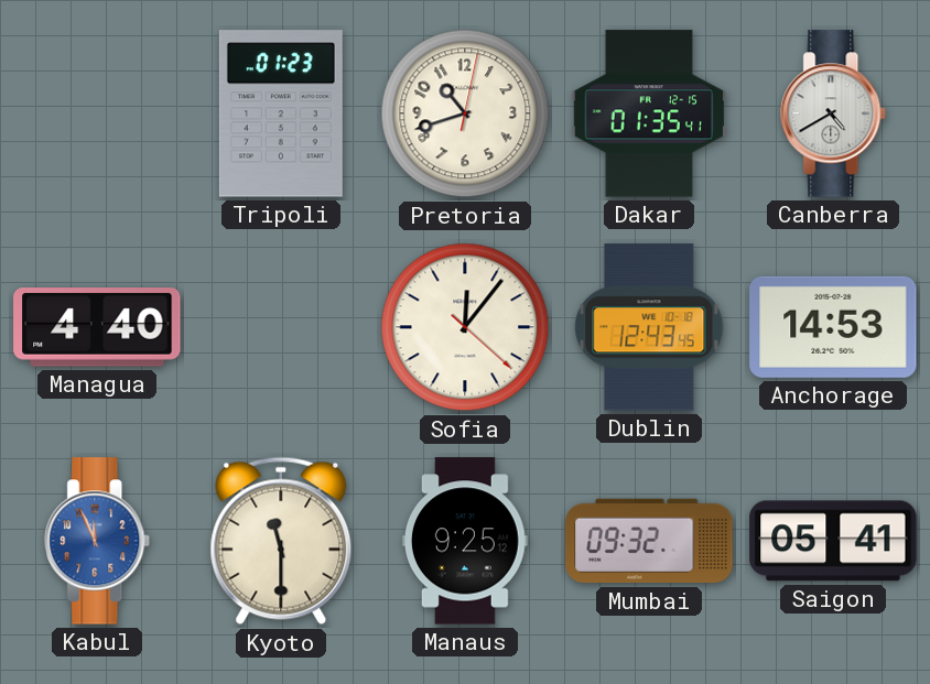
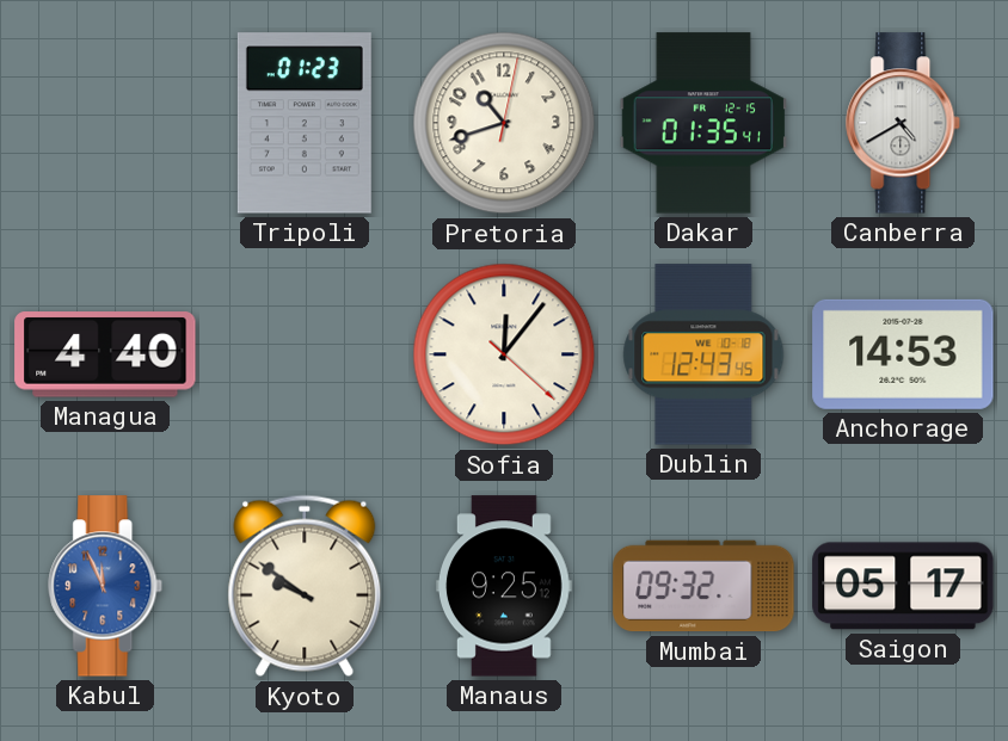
Kyoto: 11:30 -> 9:51
Saigon: 05:41 -> 05:17
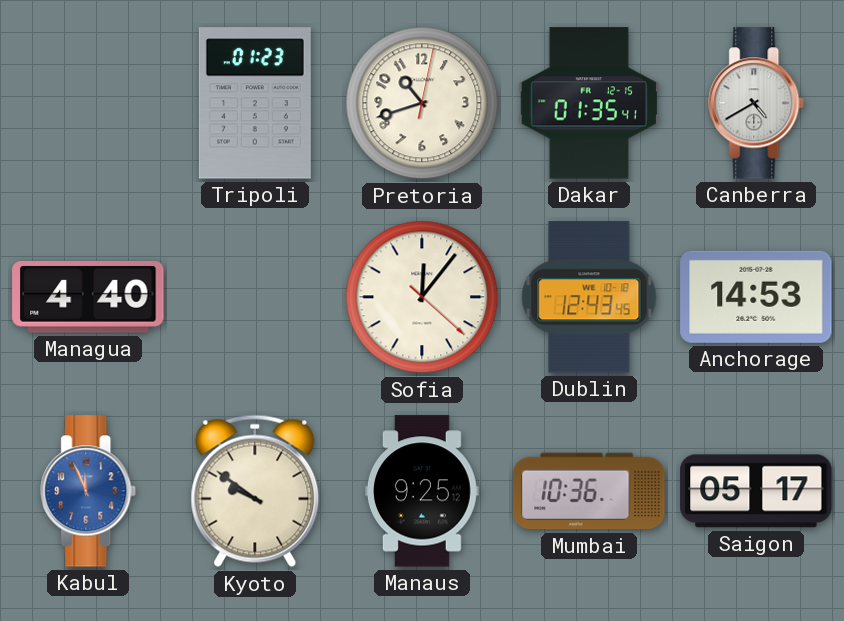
Mumbai: 09:32 -> 10:36
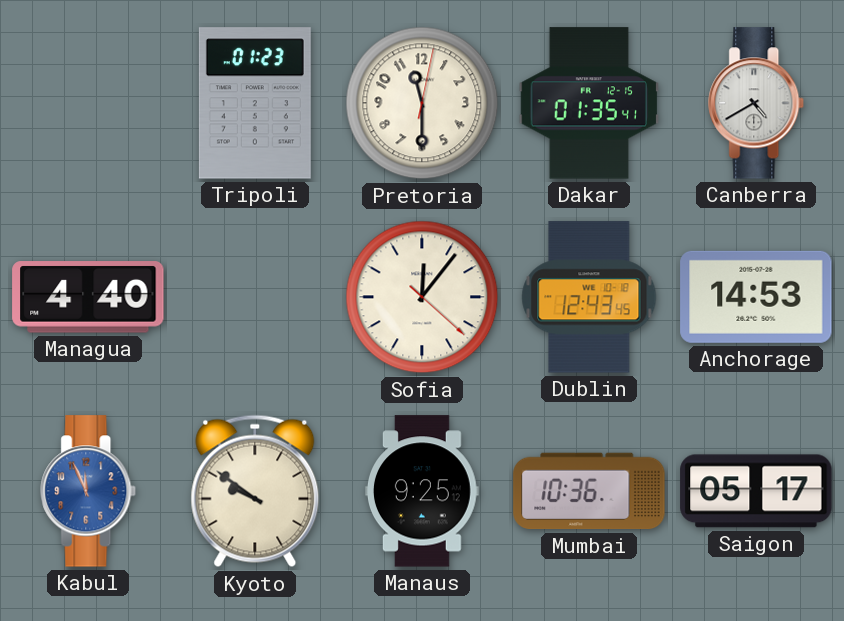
Pretoria: 10:42 -> 11:30
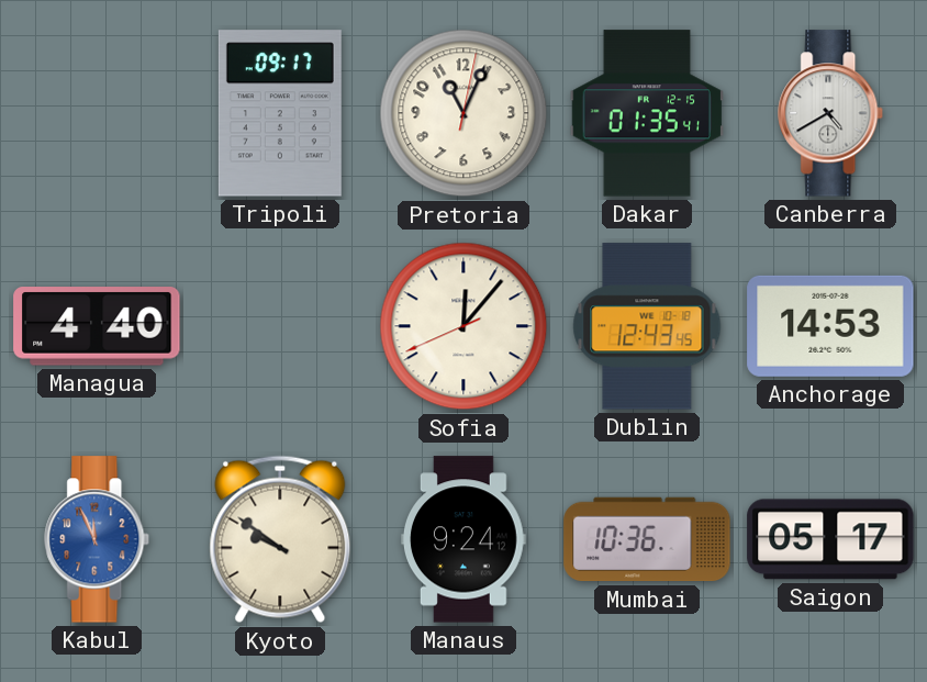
Tripoli: 01:23 -> 09:17
Pretoria: 11:30 -> 11:04
Sofia: 12:06:22 -> 12:06:41
Manaus: 9:25 -> 9:24
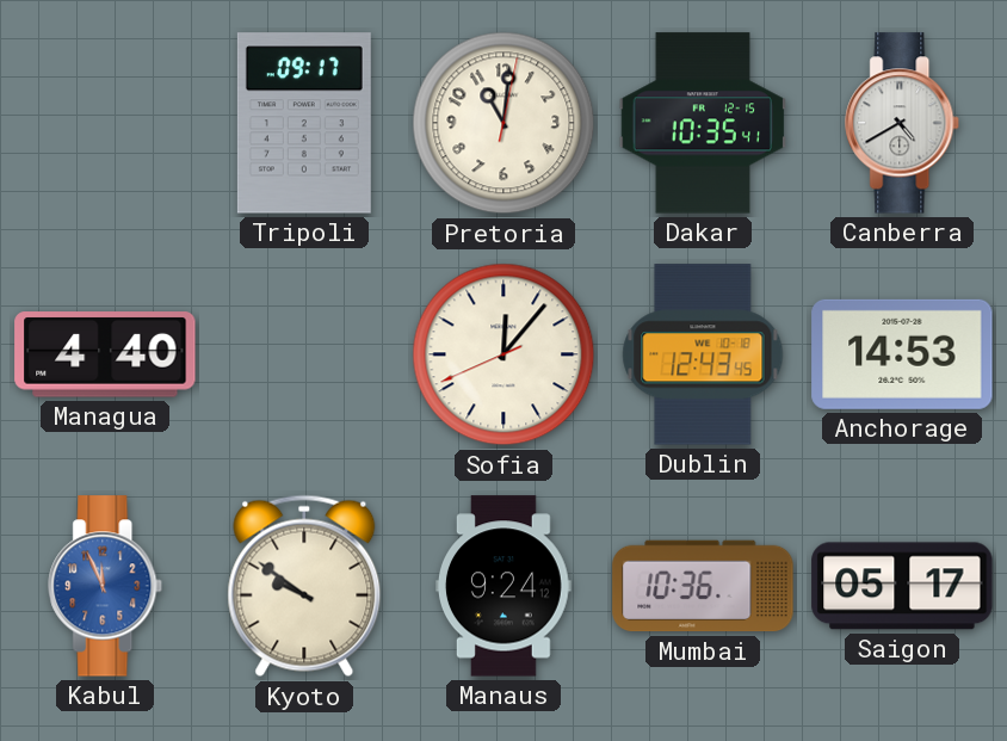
Pretoria: 11:04 -> 11:01
Dakar: 01:35 -> 10:35
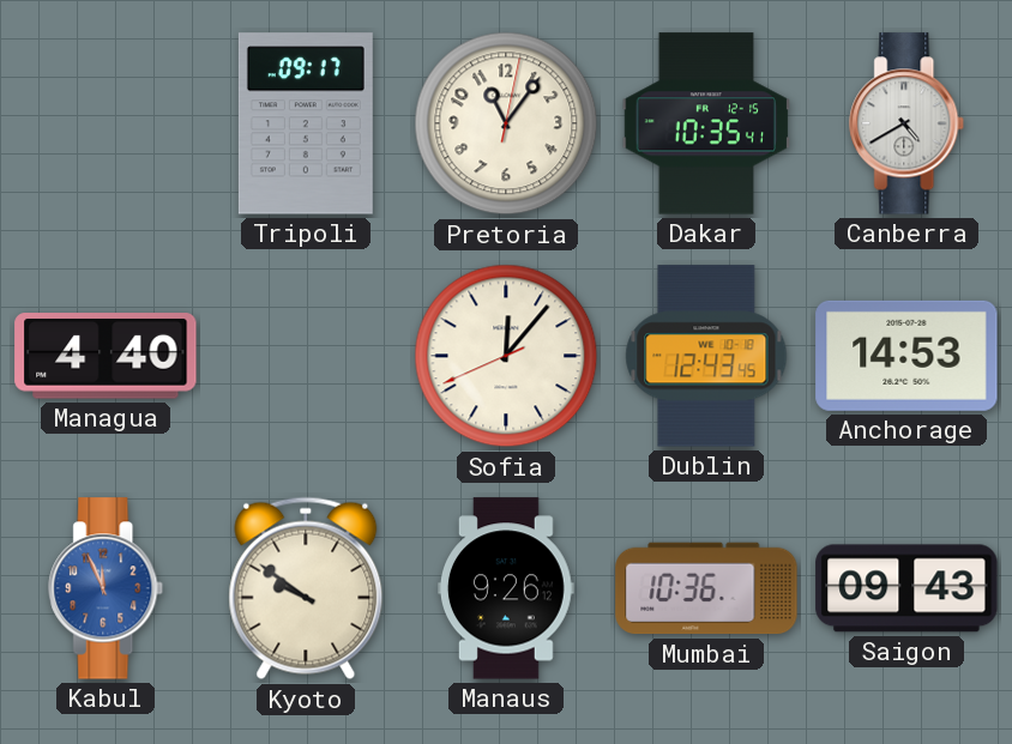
Pretoria: 11:01 -> 11:06
Manaus: 9:24 -> 9:26
Saigon: 05:17 -> 09:43
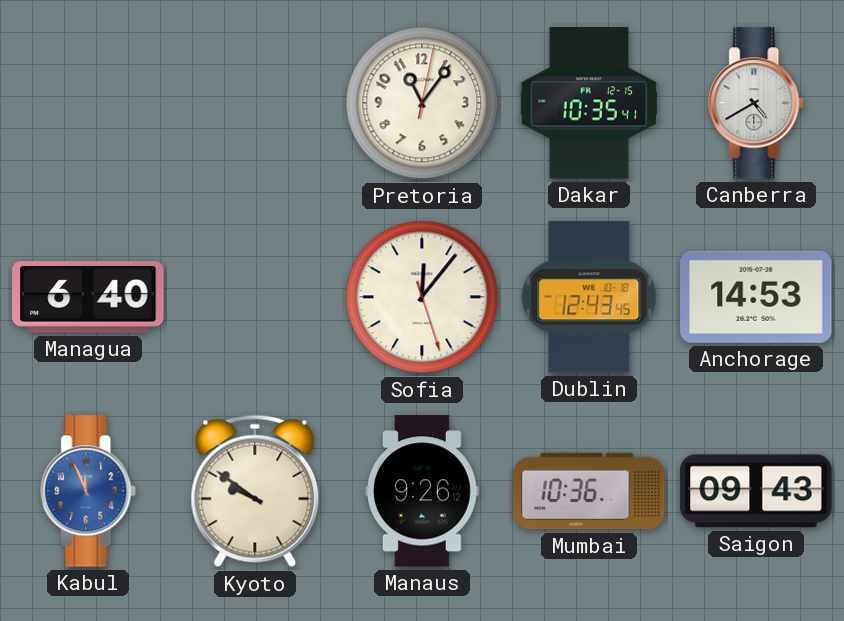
Tripoli: 09:17 -> none
Managua: 4:40 -> 6:40
Sofia: 12:06:41 -> 12:06:27
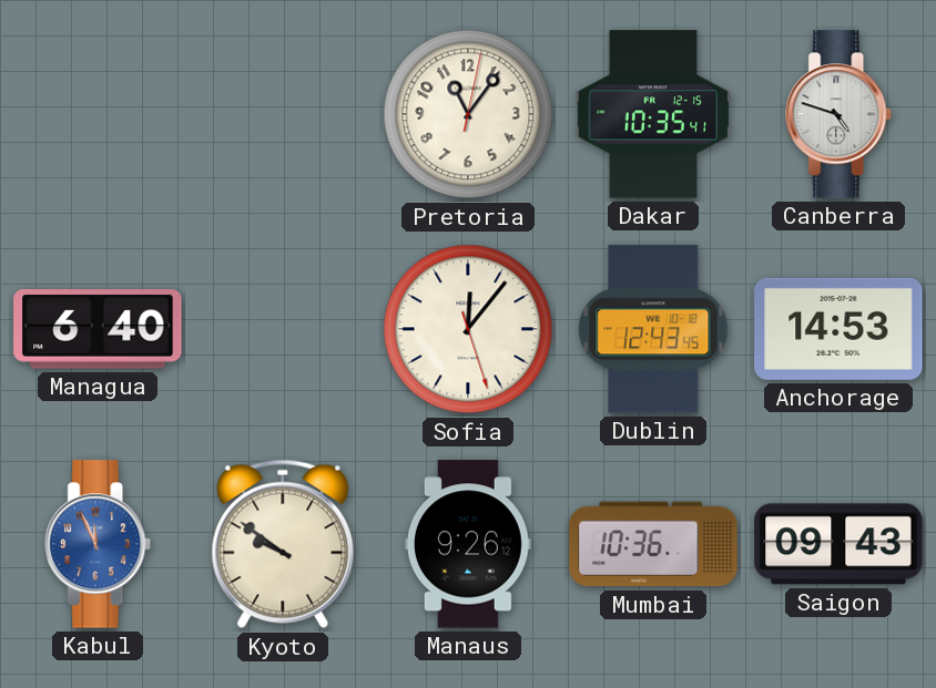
Canberra: 4:40 -> 4:48
